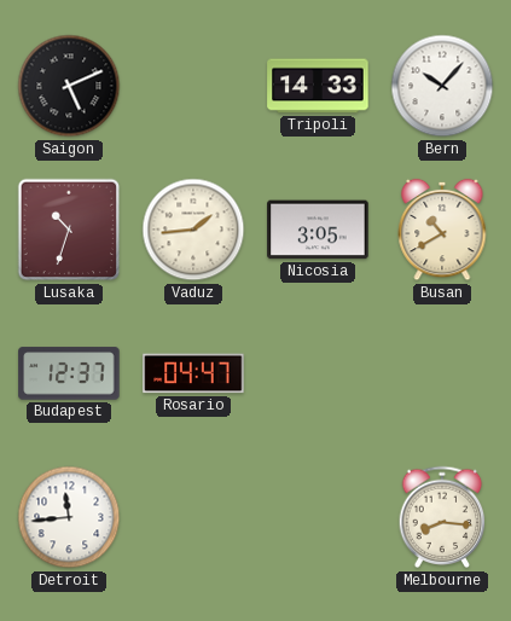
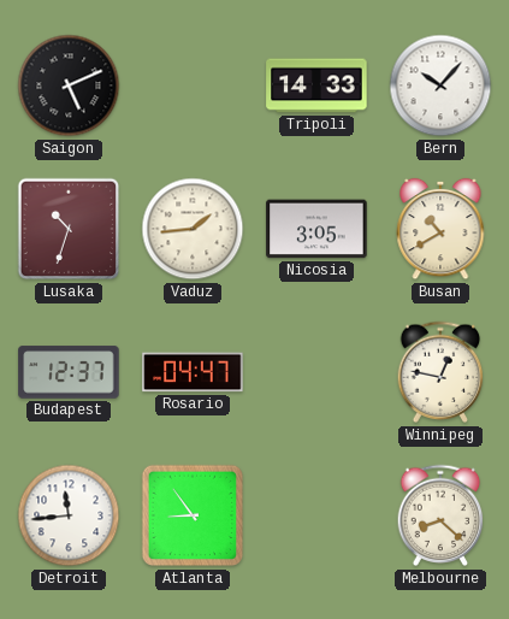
Winnipeg: none -> 12:47
Atlanta: none -> 8:54
Melbourne: 8:16 -> 8:22
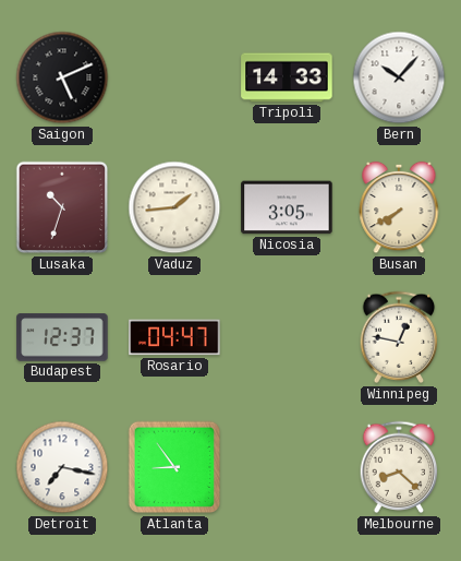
Busan: 10:40 -> 7:40
Detroit: 11:44 -> 7:17
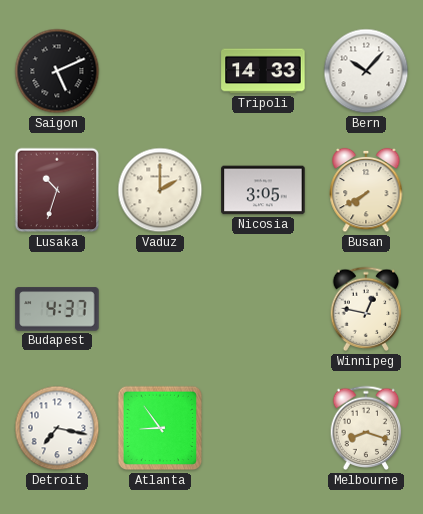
Vaduz: 1:44 -> 2:00
Budapest: 12:37 -> 4:37
Rosario: 04:47 -> none
Melbourne: 8:22 -> 8:18
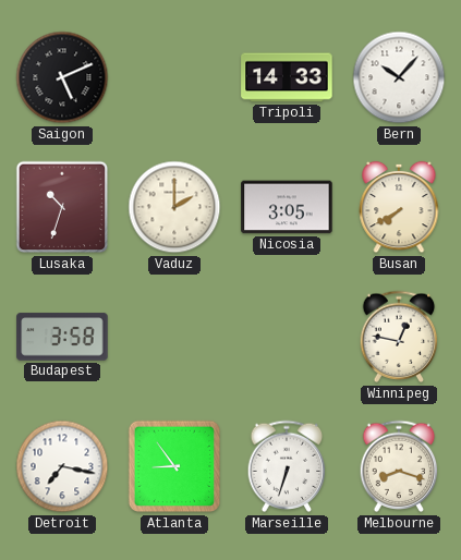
Budapest: 4:37 -> 3:58
Marseille: none -> 6:33
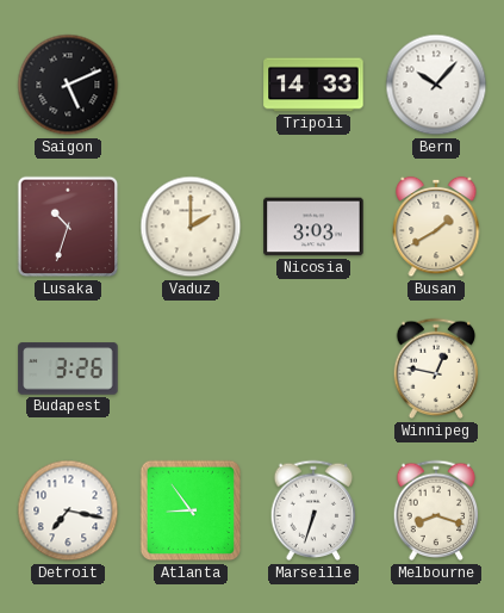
Nicosia: 3:05 -> 3:03
Busan: 7:40 -> 1:40
Budapest: 3:58 -> 3:26
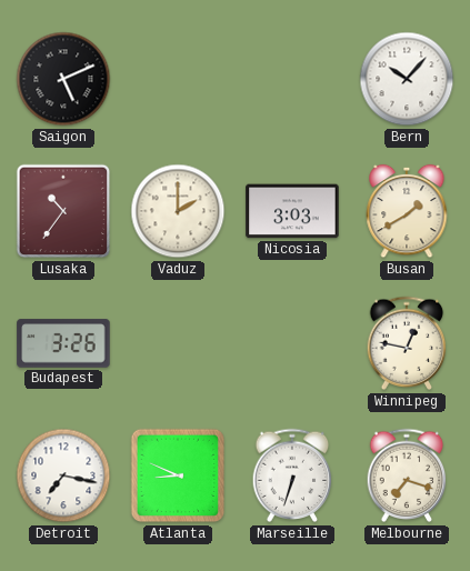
Tripoli: 14:33 -> none
Lusaka: 10:33 -> 10:36
Atlanta: 8:54 -> 8:49
Melbourne: 8:18 -> 7:18
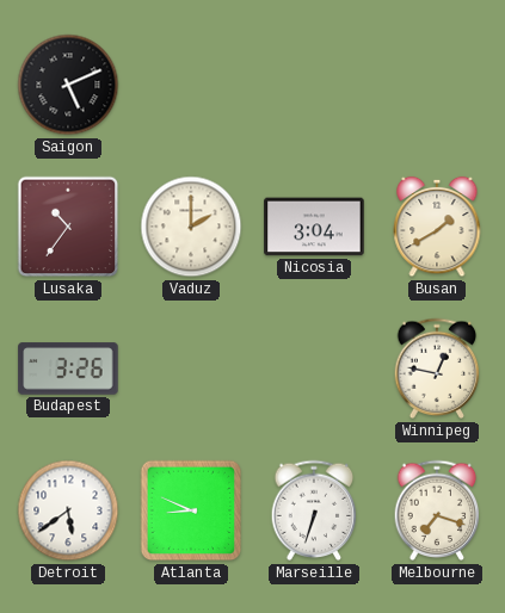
Bern: 10:07 -> none
Nicosia: 3:03 -> 3:04
Detroit: 7:17 -> 5:39
